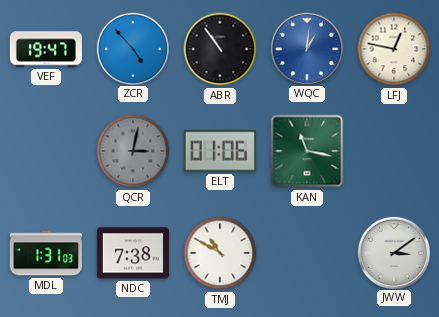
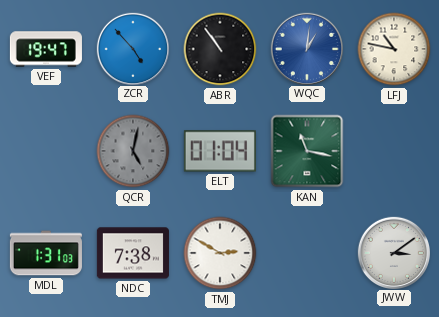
LFJ: 12:47 -> 10:47
QCR: 3:02 -> 5:02
ELT: 01:06 -> 01:04
TMJ: 10:50 -> 2:50
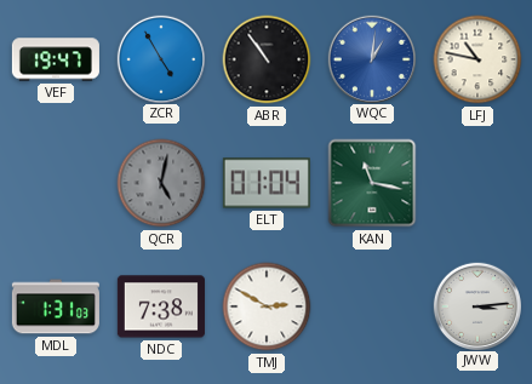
ZCR: 4:53 -> 4:55
JWW: 3:09 -> 3:14
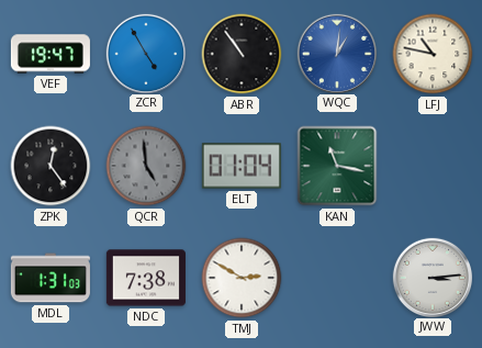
ZPK: none -> 12:24
QCR: 5:02 -> 4:59
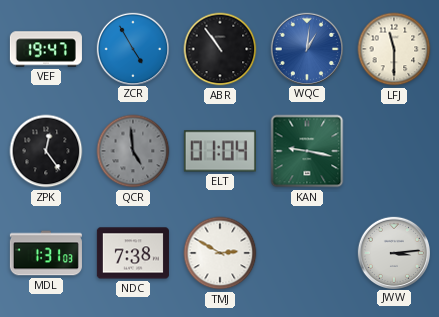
LFJ: 10:47 -> 11:30
KAN: 11:17 -> 9:17
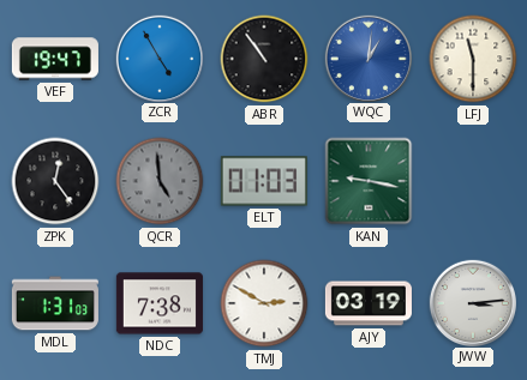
ELT: 01:04 -> 01:03
AJY: none -> 03:19
